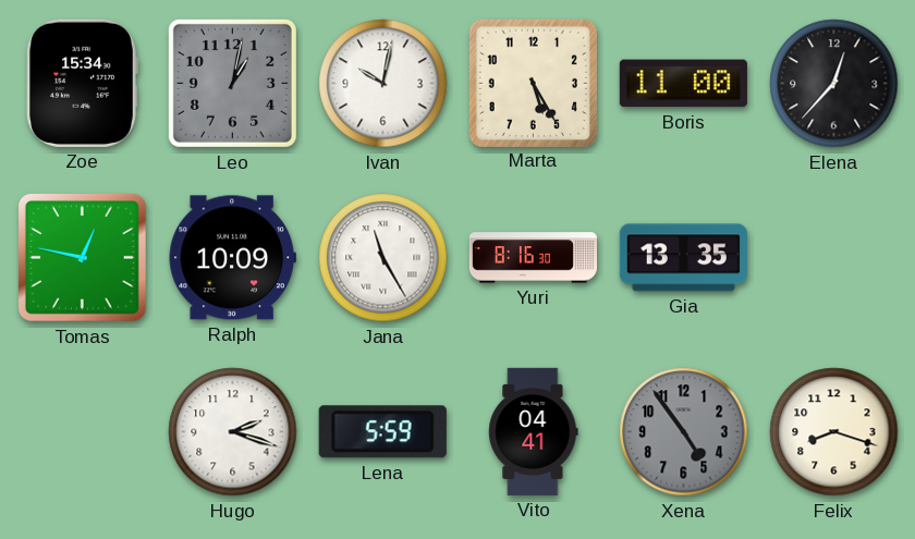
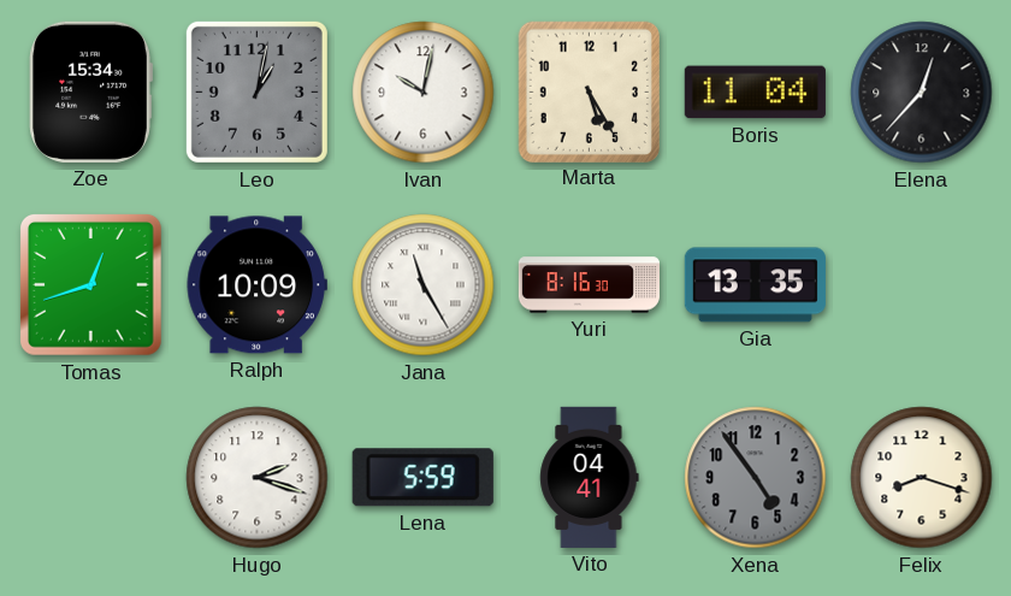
Boris: 11:00 -> 11:04
Tomas: 12:47 -> 12:42
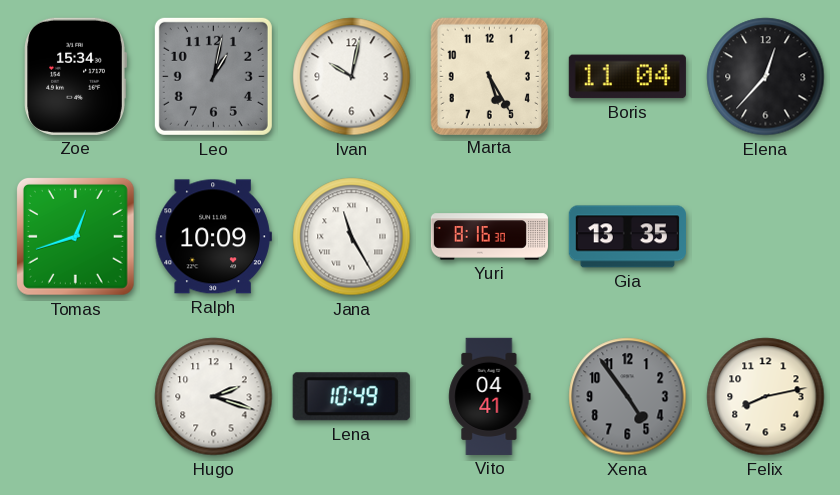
Lena: 5:59 -> 10:49
Felix: 8:18 -> 8:13
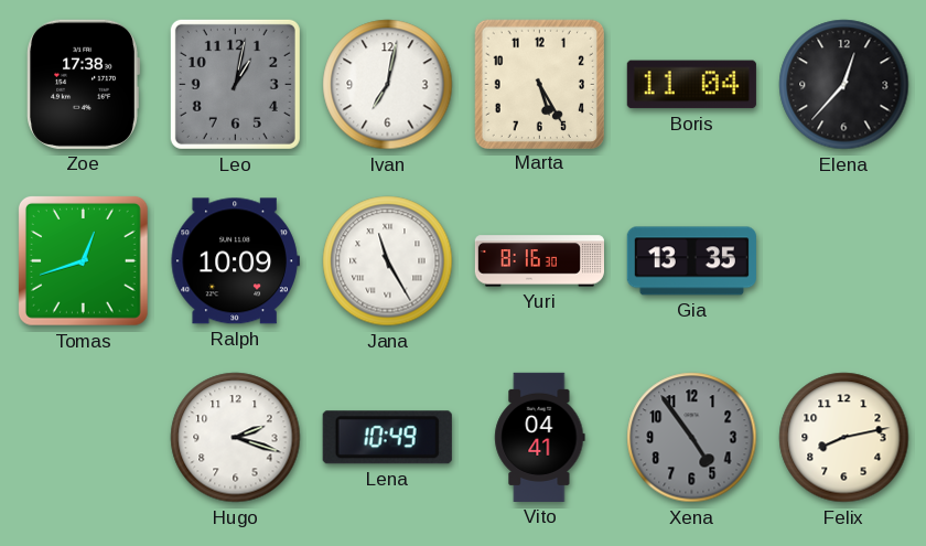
Zoe: 15:34 -> 17:38
Ivan: 10:02 -> 7:02
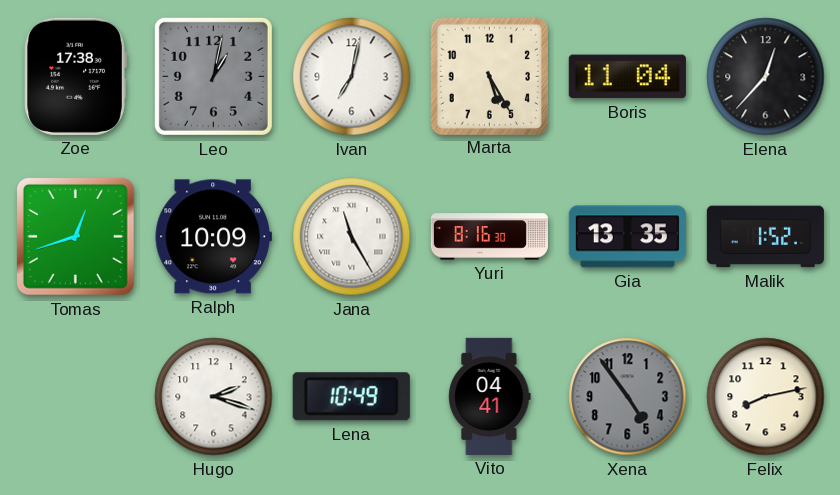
Malik: none -> 1:52
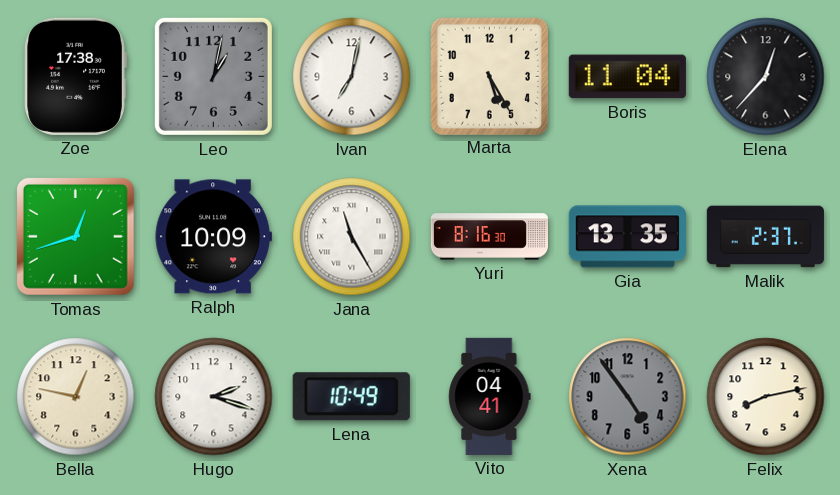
Malik: 1:52 -> 2:37
Bella: none -> 12:47
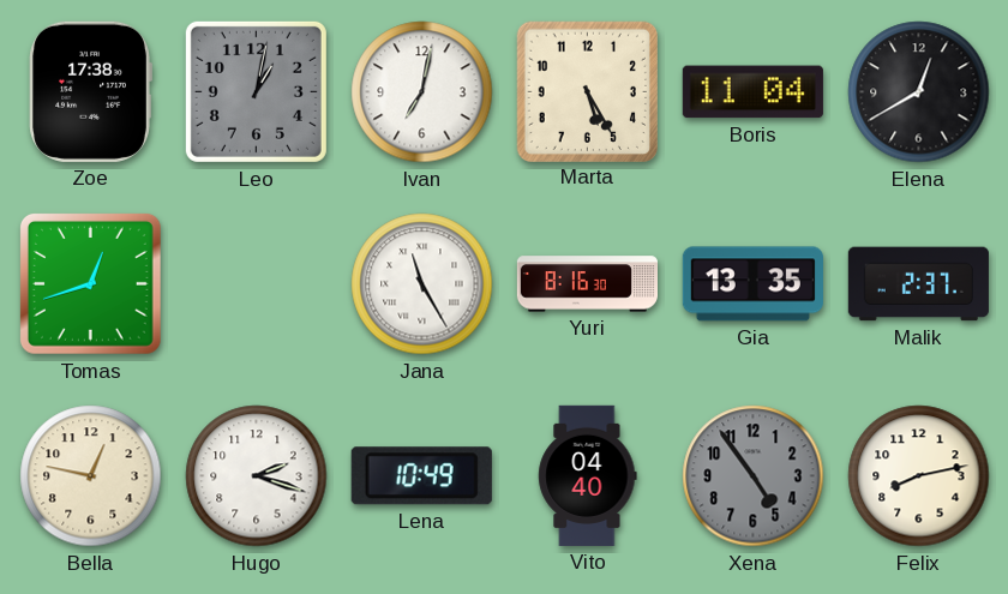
Elena: 12:37 -> 12:40
Ralph: 10:09 -> none
Vito: 04:41 -> 04:40
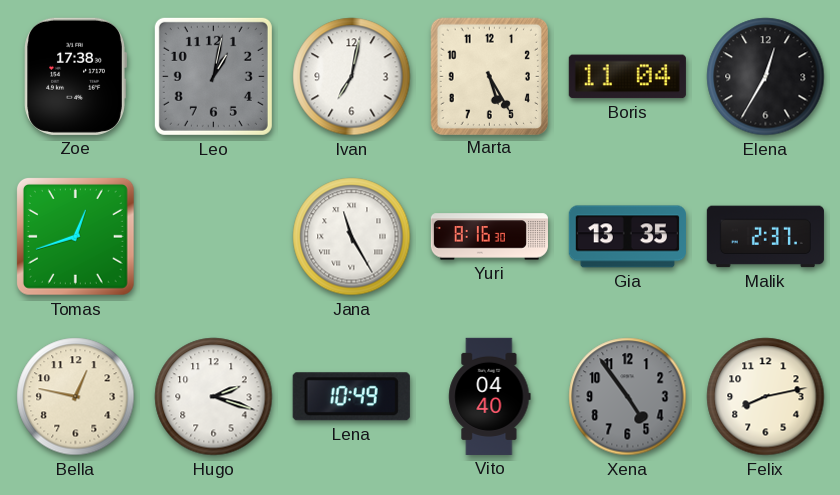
Elena: 12:40 -> 12:35
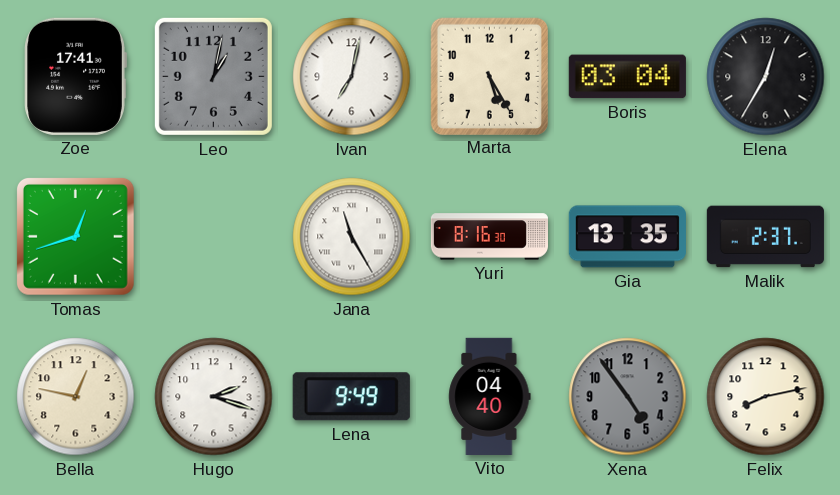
Zoe: 17:38 -> 17:41
Boris: 11:04 -> 03:04
Lena: 10:49 -> 9:49
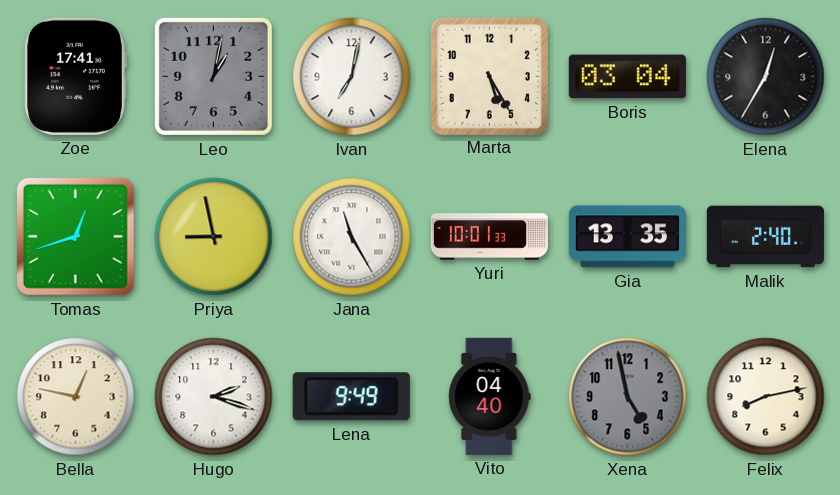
Priya: none -> 8:58
Yuri: 8:16 -> 10:01
Malik: 2:37 -> 2:40
Xena: 4:54 -> 4:58
